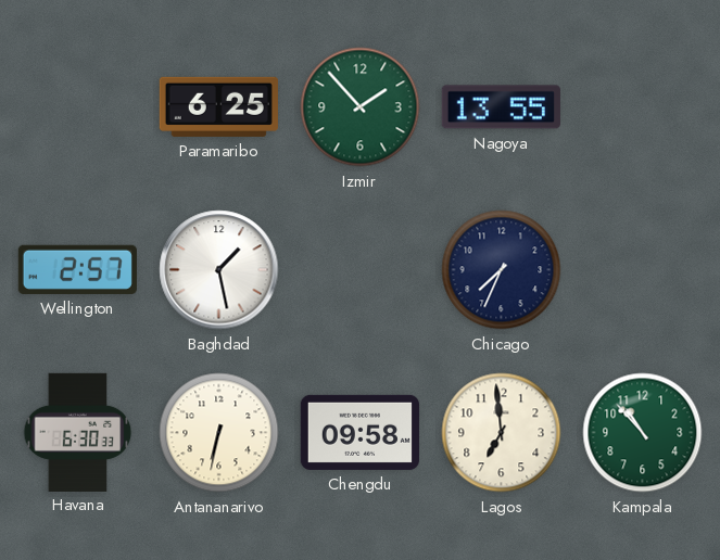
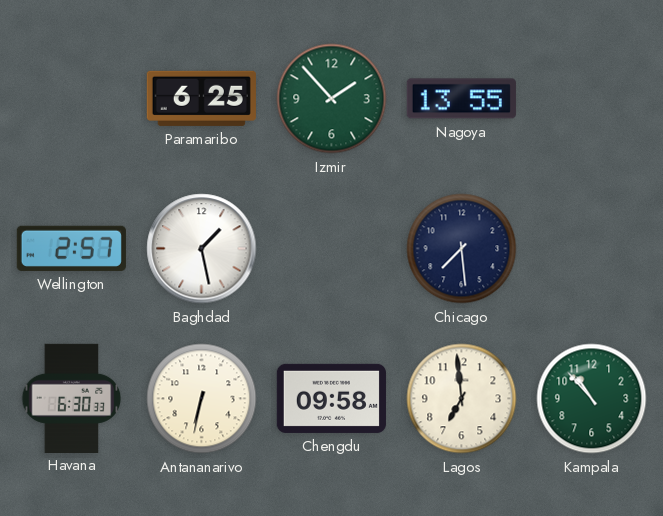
Chicago: 7:34 -> 7:29
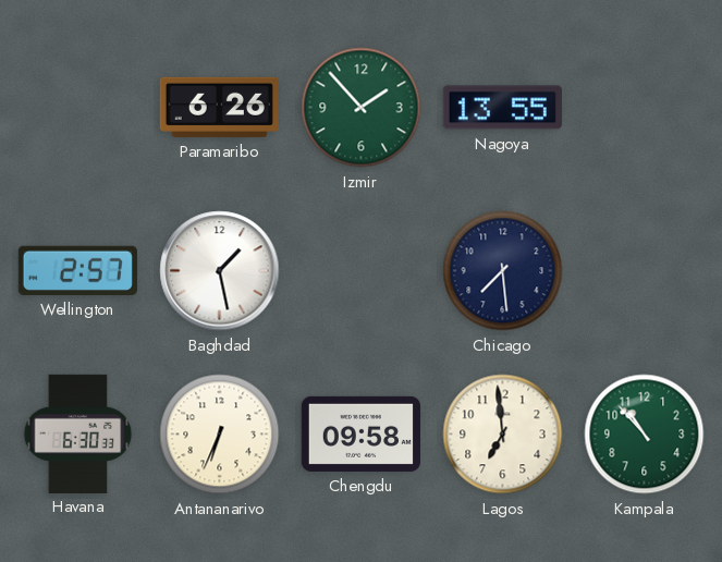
Paramaribo: 6:25 -> 6:26
Antananarivo: 6:32 -> 6:34
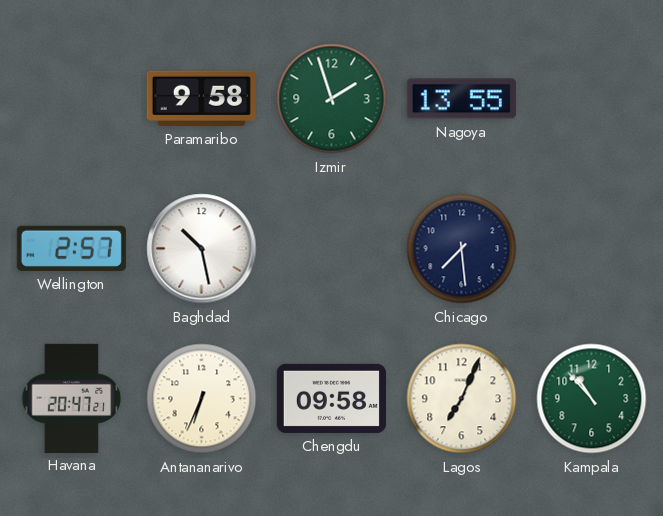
Paramaribo: 6:26 -> 9:58
Izmir: 1:53 -> 1:57
Baghdad: 1:28 -> 10:28
Havana: 6:30 -> 20:47
Lagos: 6:59 -> 7:04
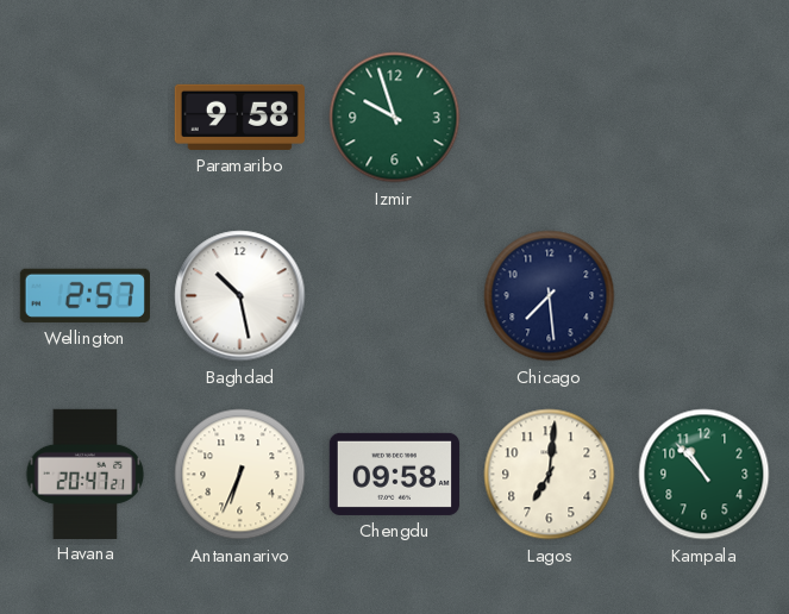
Izmir: 1:57 -> 9:57
Nagoya: 13:55 -> none
Lagos: 7:04 -> 7:01
